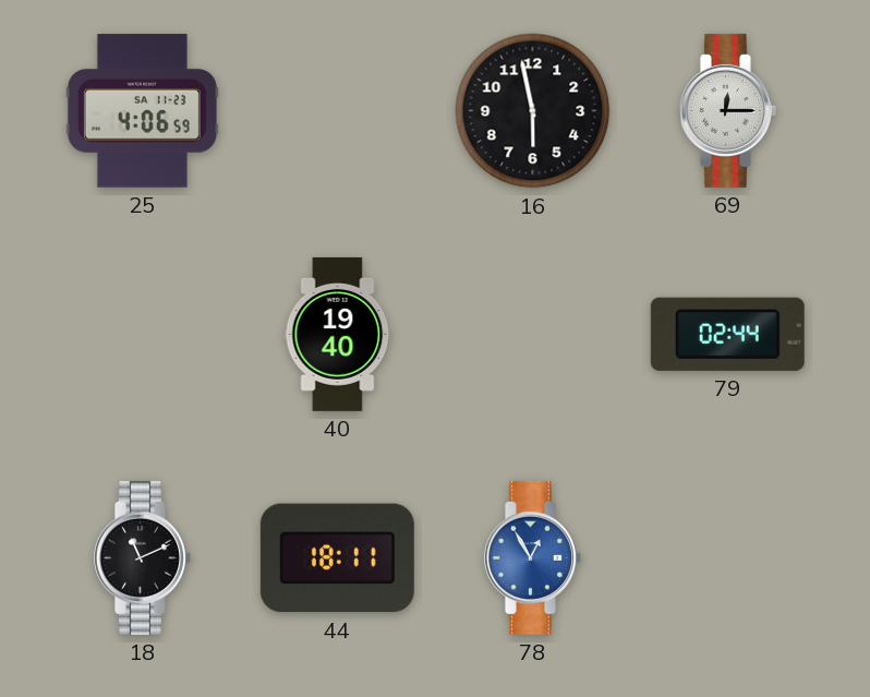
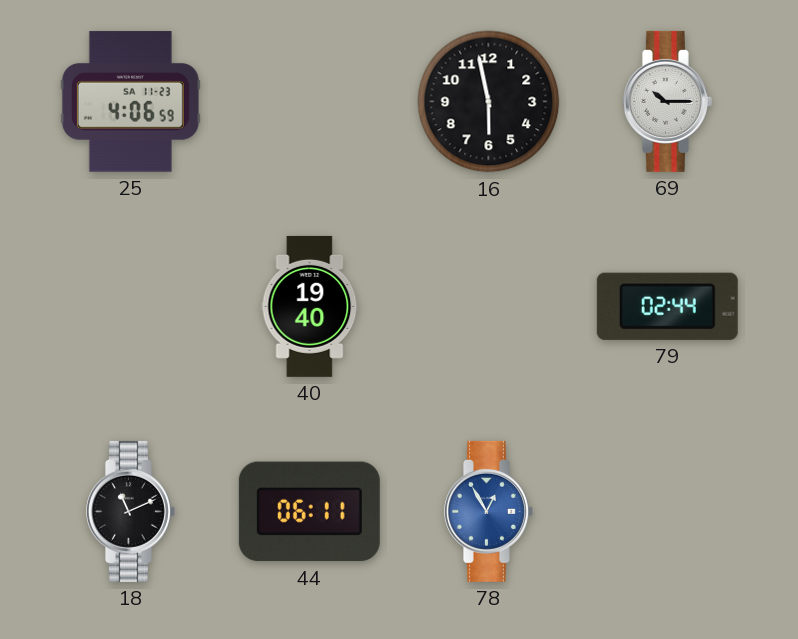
69: 12:15 -> 10:15
44: 18:11 -> 06:11
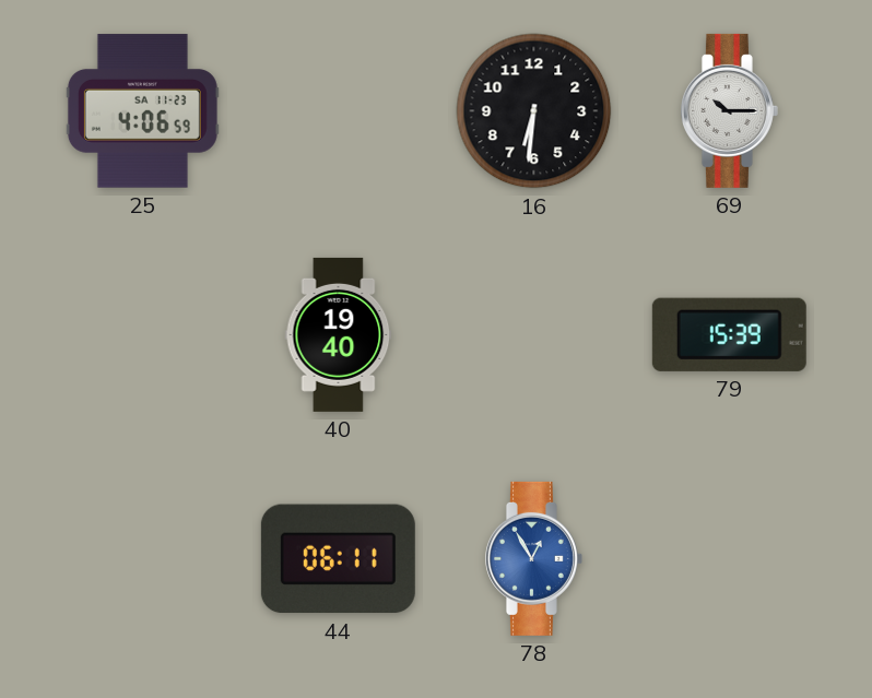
16: 5:58 -> 6:31
79: 02:44 -> 15:39
18: 11:11 -> none
